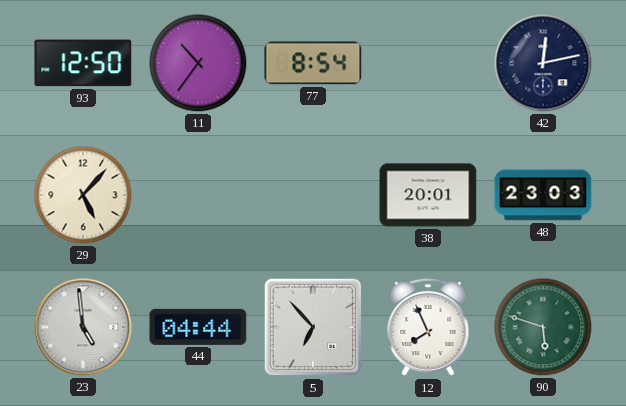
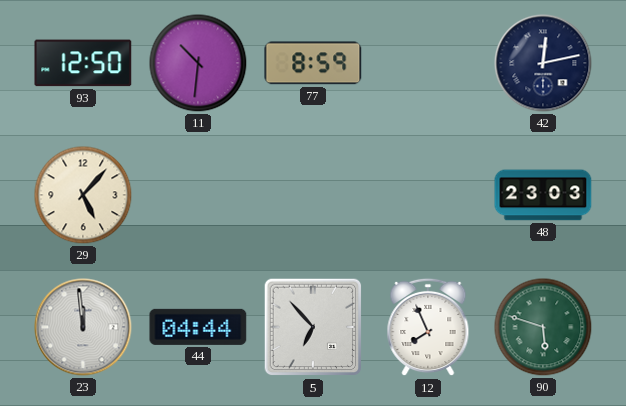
11: 10:36 -> 10:31
77: 8:54 -> 8:59
38: 20:01 -> none
23: 4:59 -> 11:59
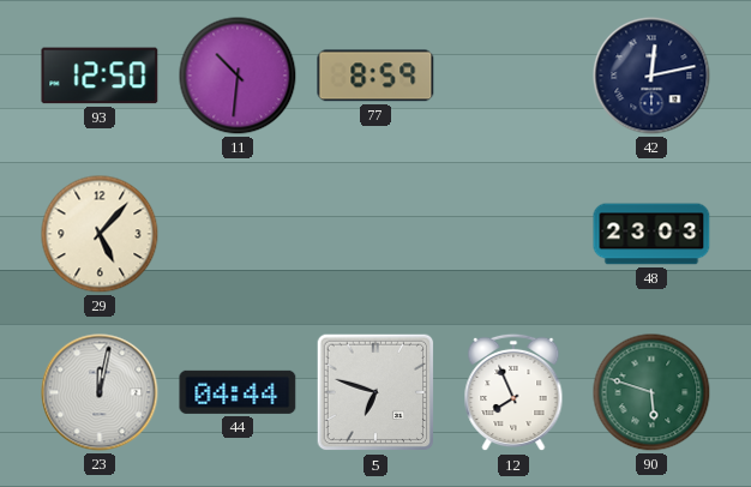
23: 11:59 -> 12:02
5: 6:53 -> 6:48
